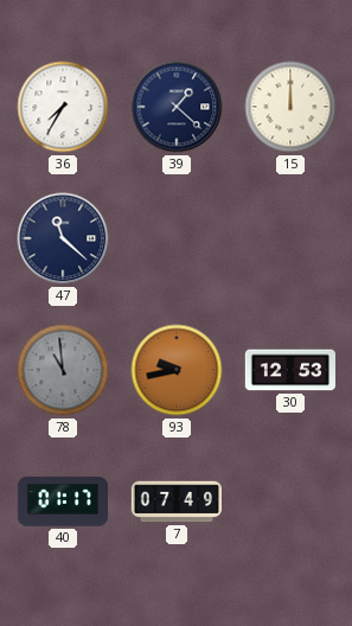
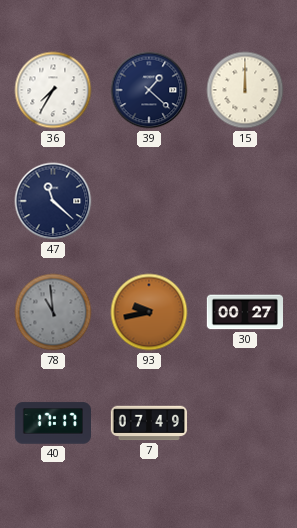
30: 12:53 -> 00:27
40: 01:17 -> 17:17
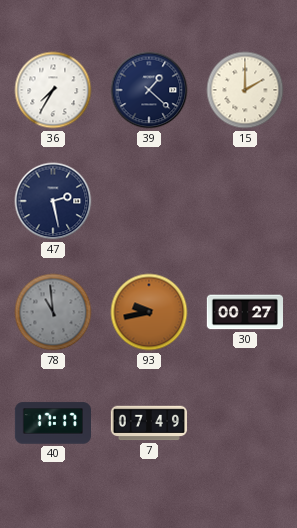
15: 12:00 -> 2:00
47: 11:22 -> 2:28
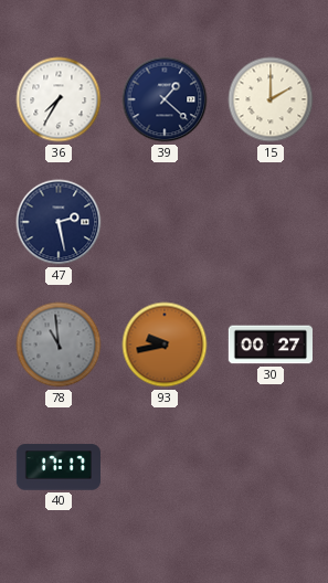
7: 07:49 -> none
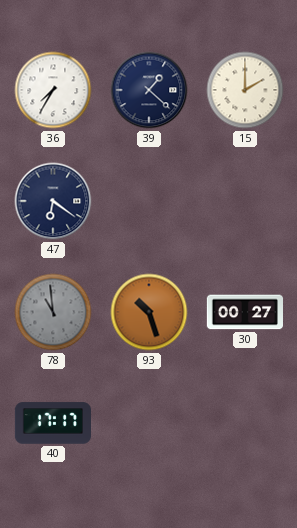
47: 2:28 -> 6:21
93: 9:43 -> 10:27
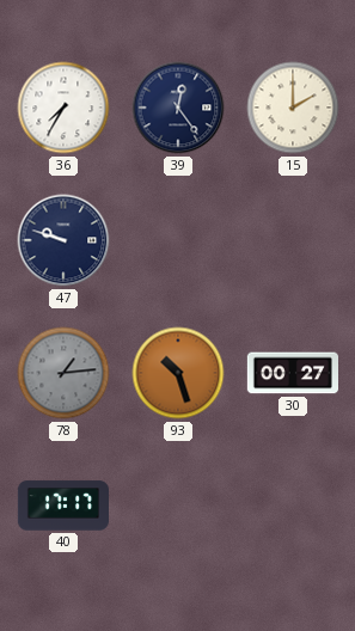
39: 1:22 -> 12:24
47: 6:21 -> 9:48
78: 10:59 -> 1:14
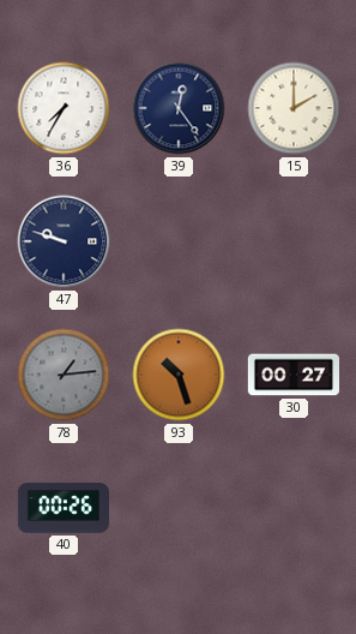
40: 17:17 -> 00:26
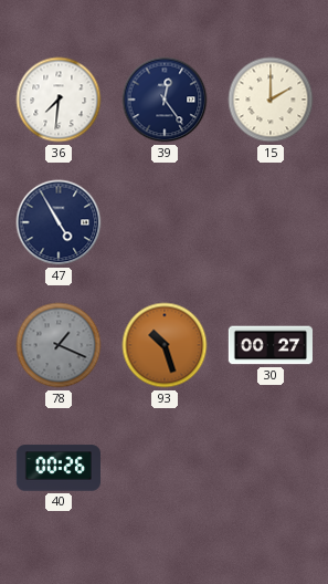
36: 7:35 -> 7:31
47: 9:48 -> 4:55
78: 1:14 -> 1:19
